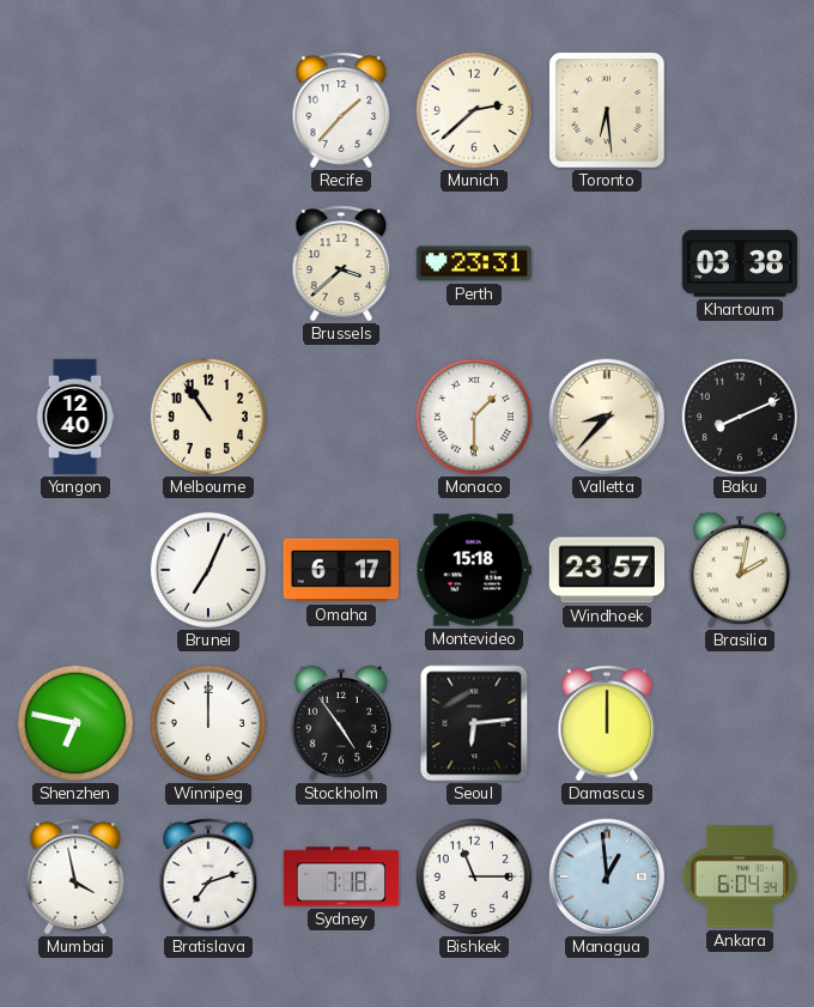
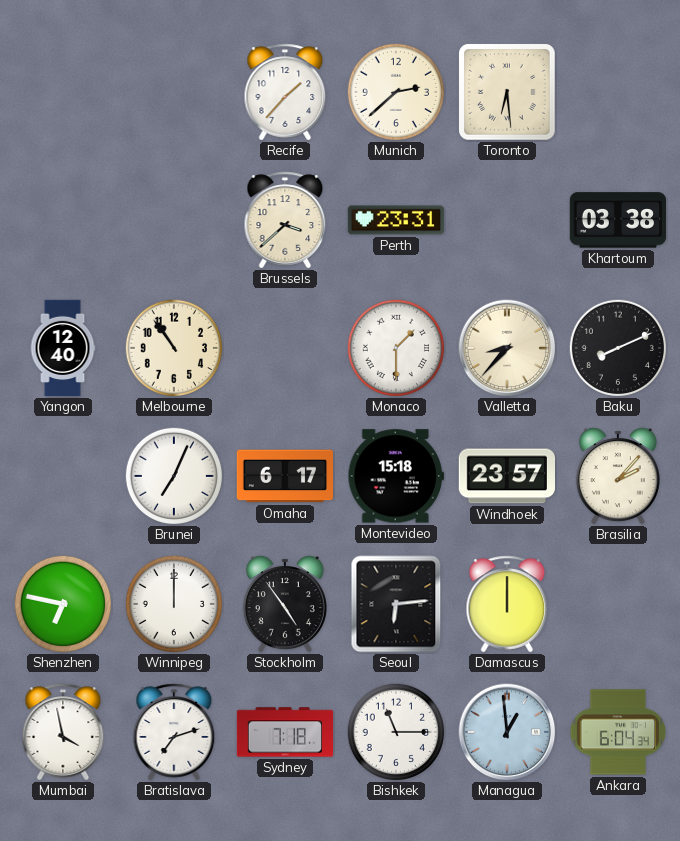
Brasilia: 2:02 -> 2:07
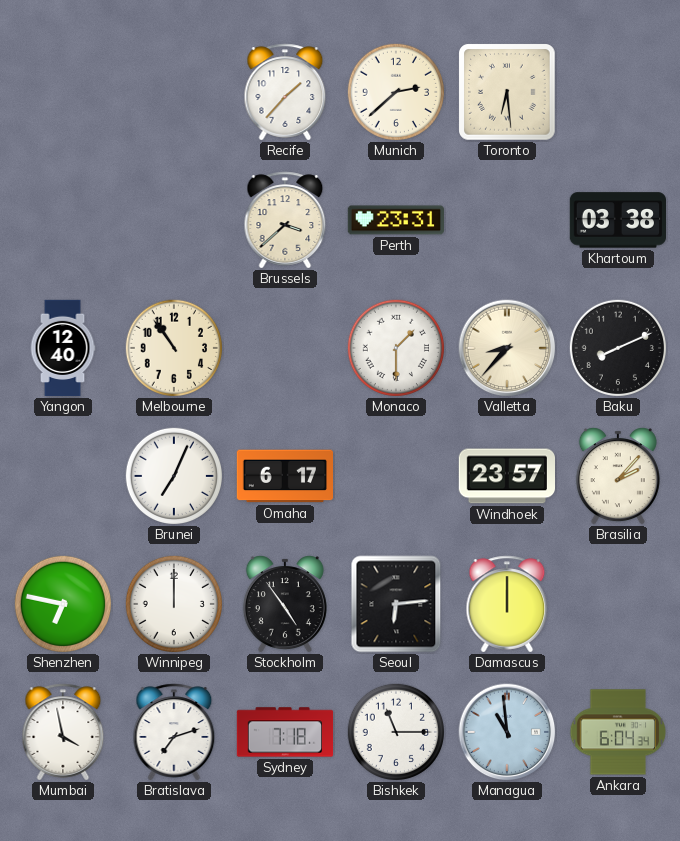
Montevideo: 15:18 -> none
Managua: 12:59 -> 10:59
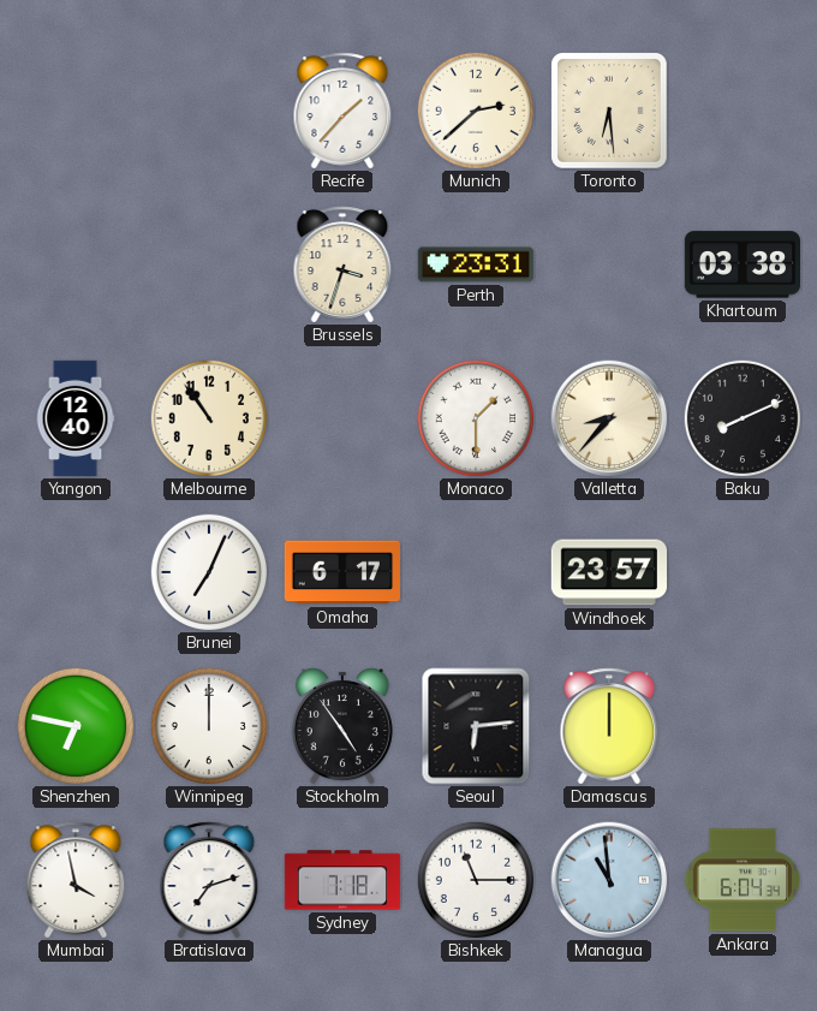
Brussels: 3:38 -> 3:33
Brasilia: 2:07 -> none
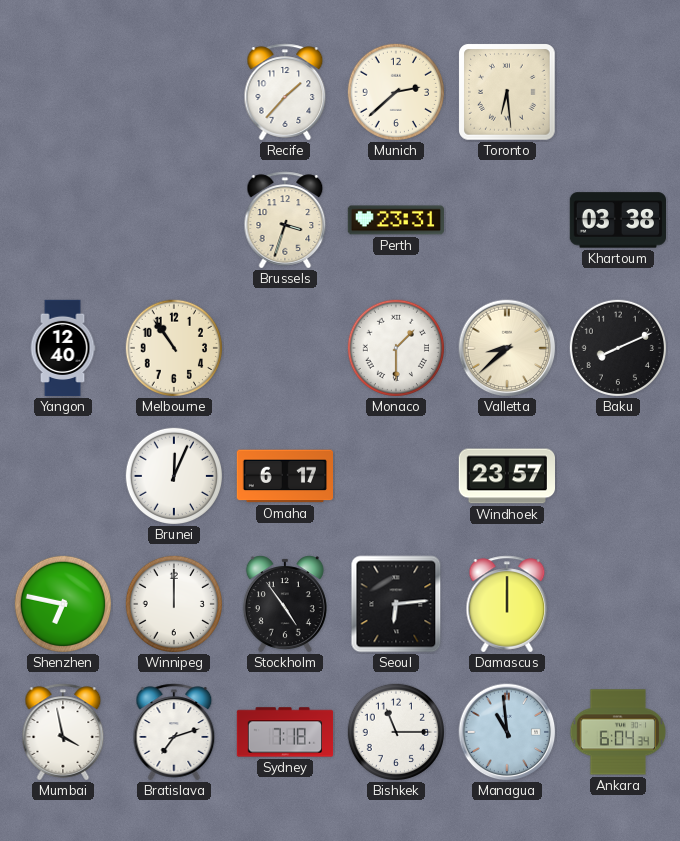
Valletta: 8:37 -> 8:38
Brunei: 7:04 -> 12:04
